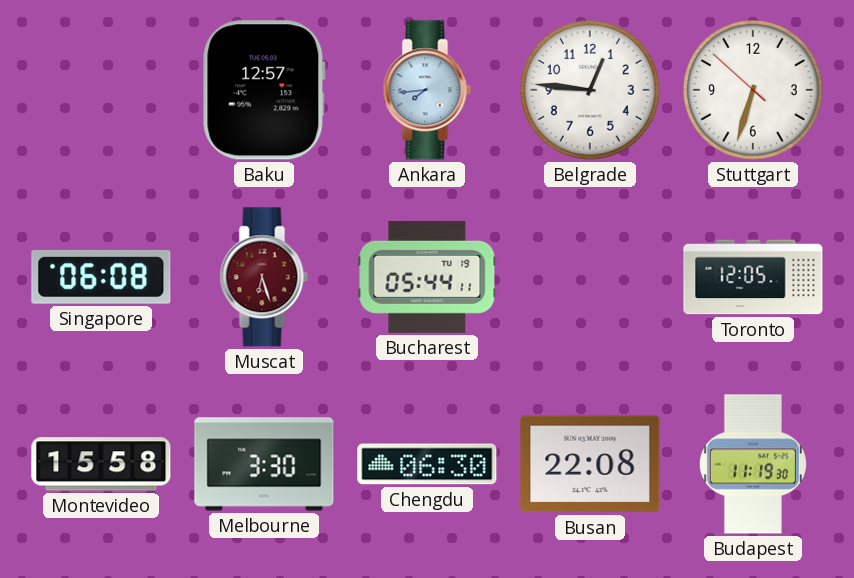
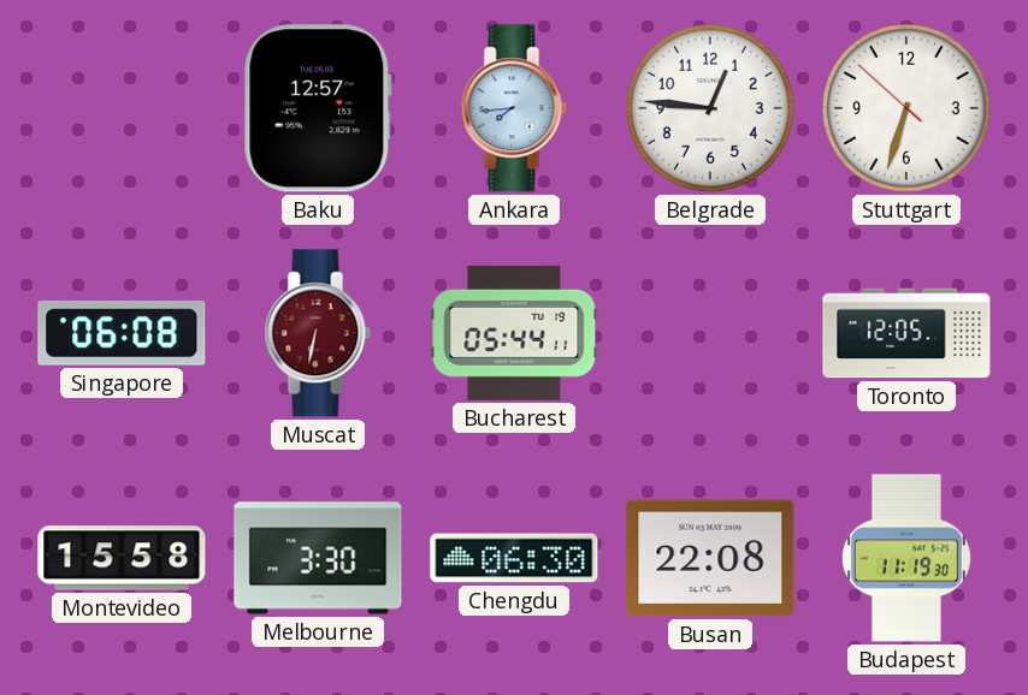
Muscat: 6:27 -> 6:32
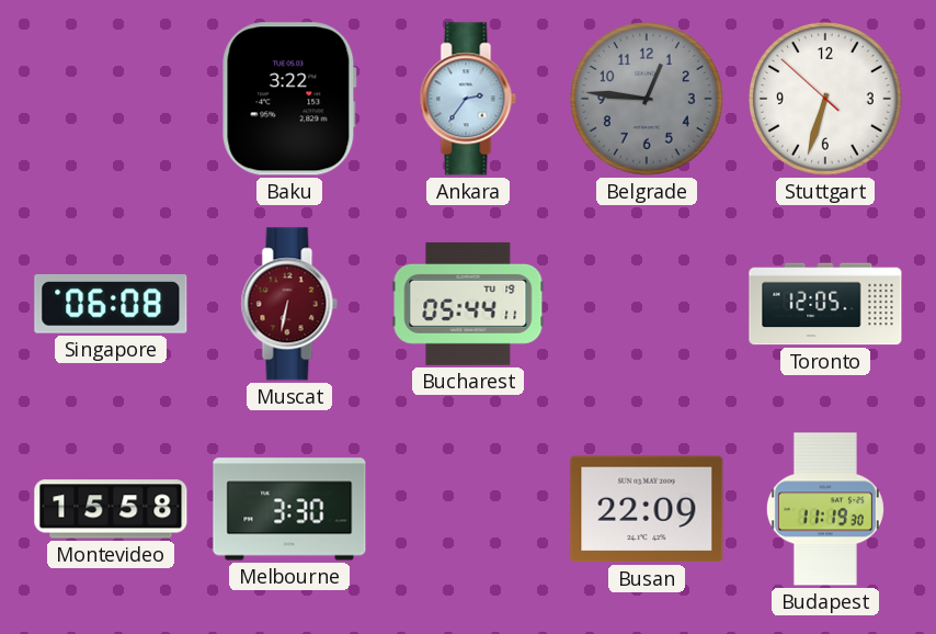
Baku: 12:57 -> 3:22
Ankara: 7:44 -> 2:36
Belgrade dial: white -> grey
Chengdu: 06:30 -> none
Busan: 22:08 -> 22:09
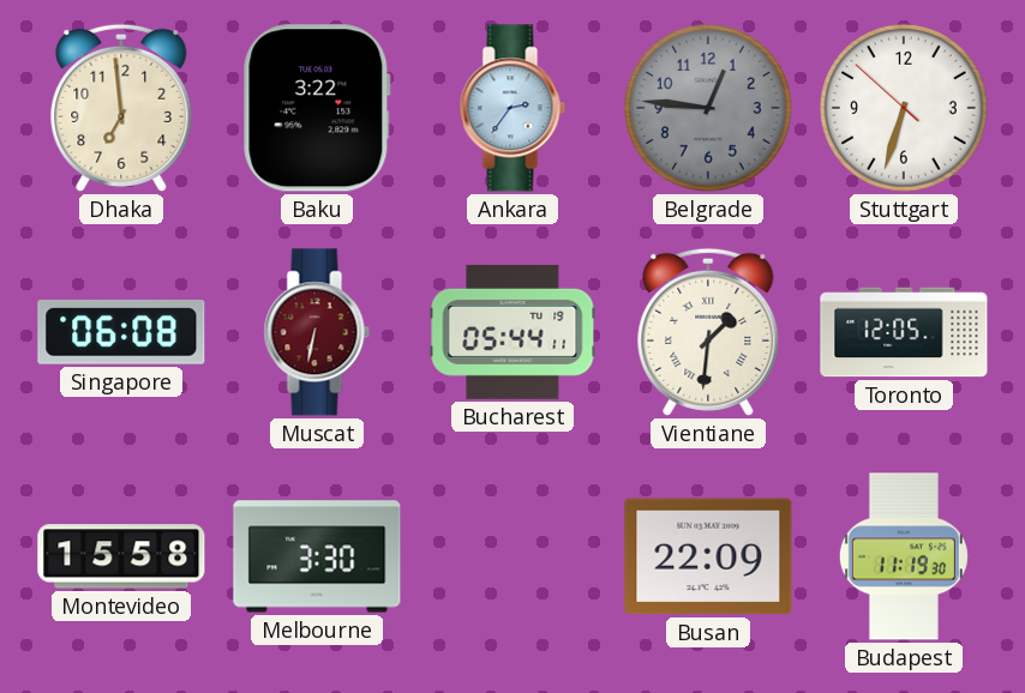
Dhaka: none -> 6:59
Vientiane: none -> 1:31
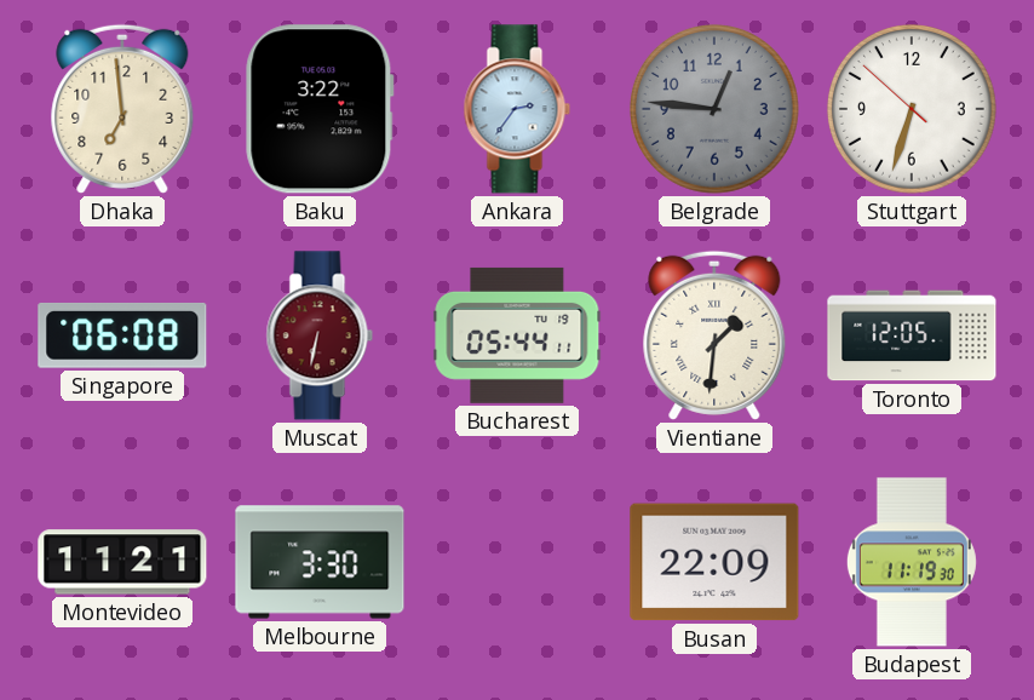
Montevideo: 15:58 -> 11:21
